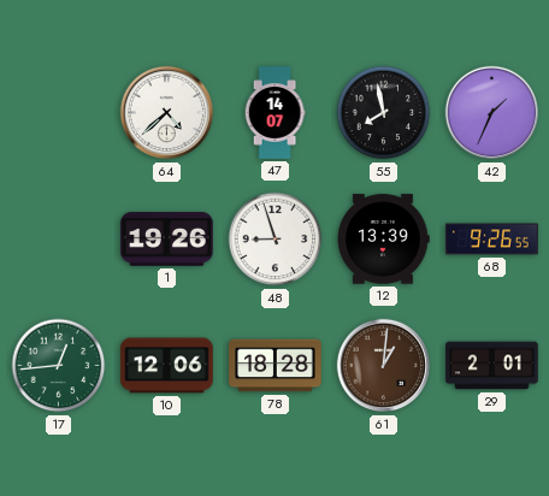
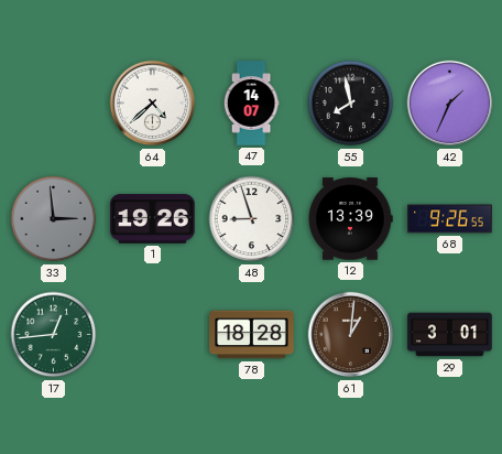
33: none -> 2:59
10: 12:06 -> none
29: 2:01 -> 3:01
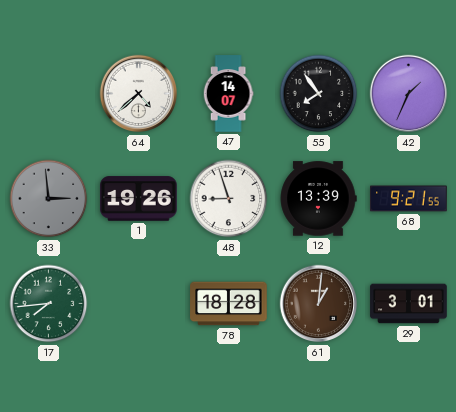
55: 7:58 -> 7:54
68: 9:26 -> 9:21
17: 12:44 -> 7:44
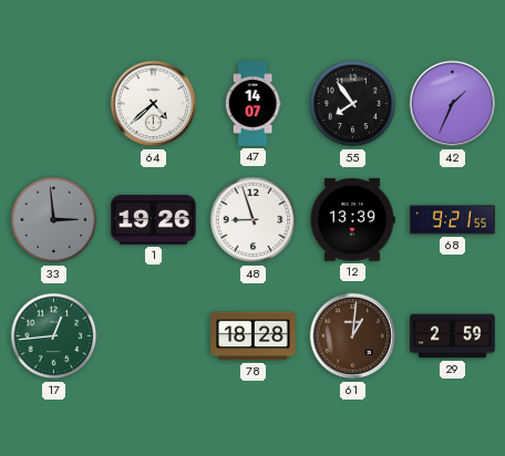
17: 7:44 -> 12:44
29: 3:01 -> 2:59
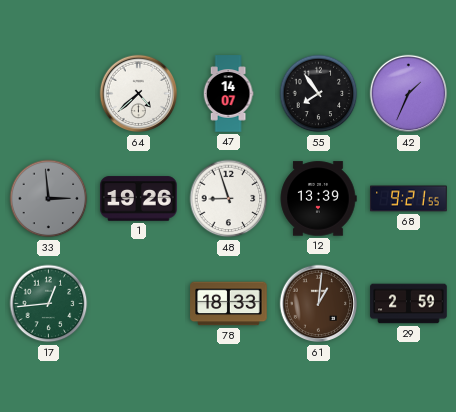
78: 18:28 -> 18:33
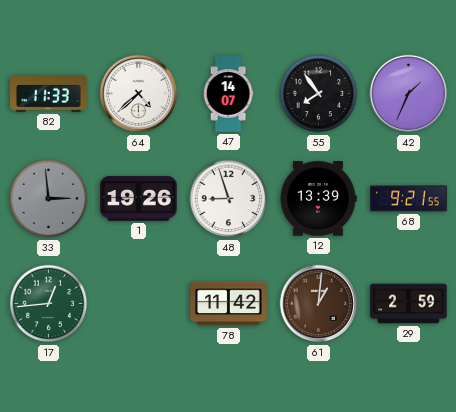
82: none -> 11:33
78: 18:33 -> 11:42
